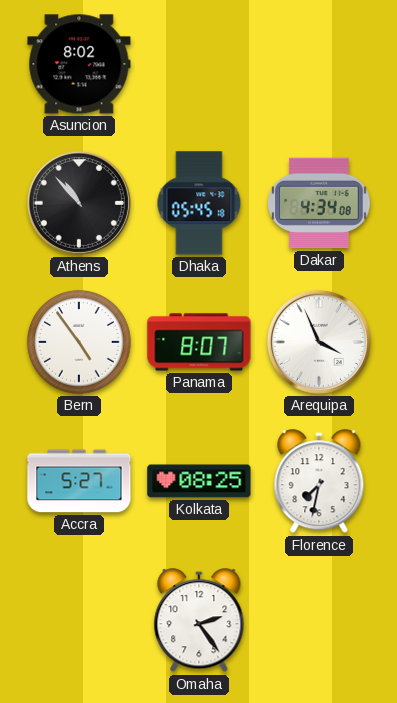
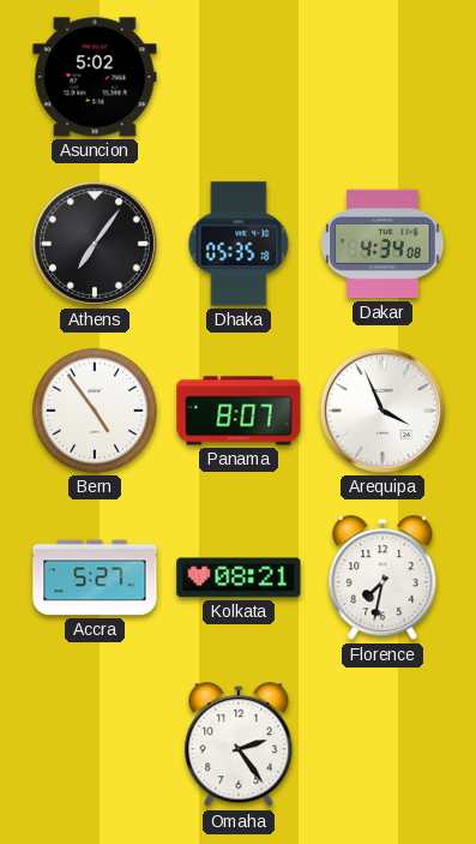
Asuncion: 8:02 -> 5:02
Athens: 10:53 -> 7:06
Dhaka: 05:45 -> 05:35
Kolkata: 08:25 -> 08:21
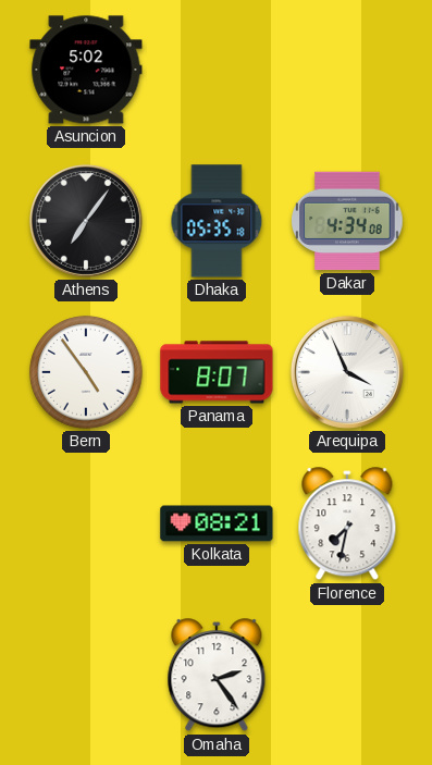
Accra: 5:27 -> none
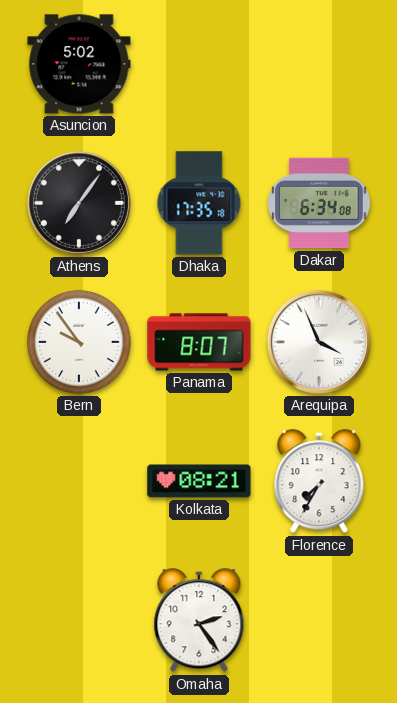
Dhaka: 05:35 -> 17:35
Dakar: 4:34 -> 6:34
Bern: 4:54 -> 9:54
Florence: 7:32 -> 7:35
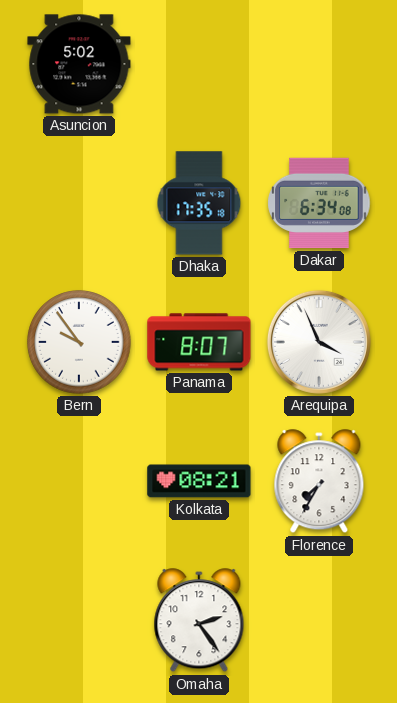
Athens: 7:06 -> none
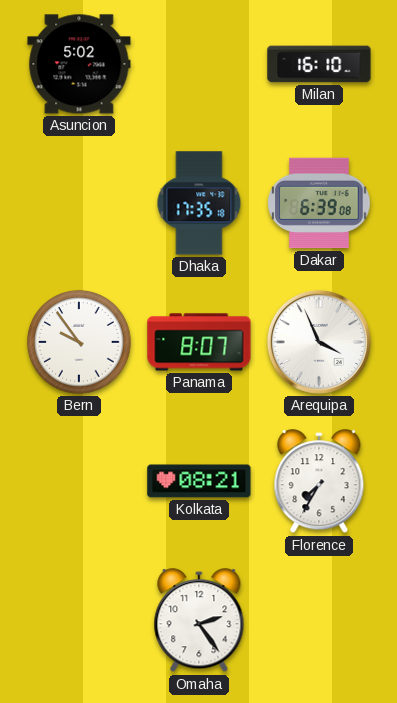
Milan: none -> 16:10
Dakar: 6:34 -> 6:39
